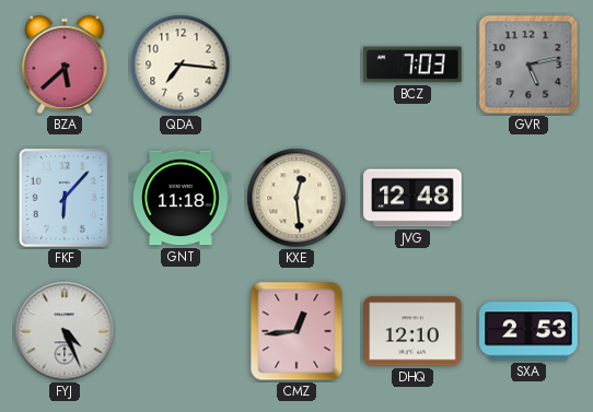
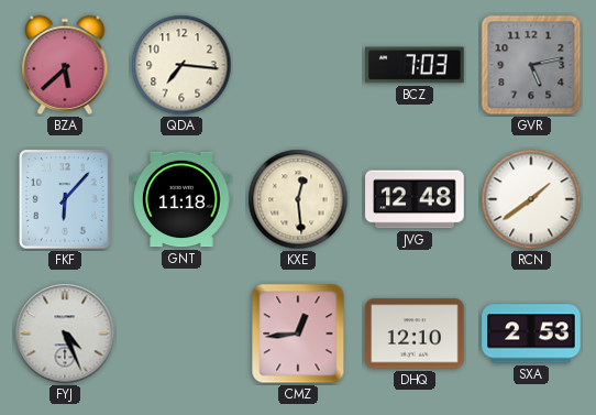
RCN: none -> 1:39
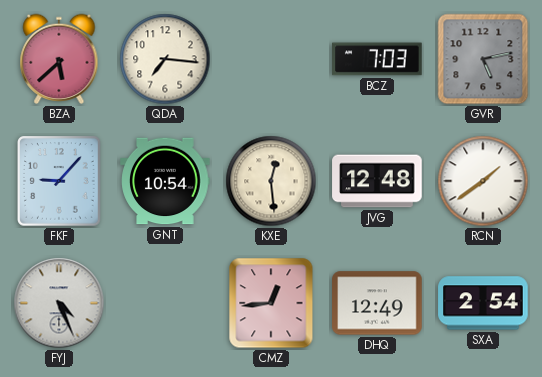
FKF: 6:07 -> 9:07
GNT: 11:18 -> 10:54
DHQ: 12:10 -> 12:49
SXA: 2:53 -> 2:54
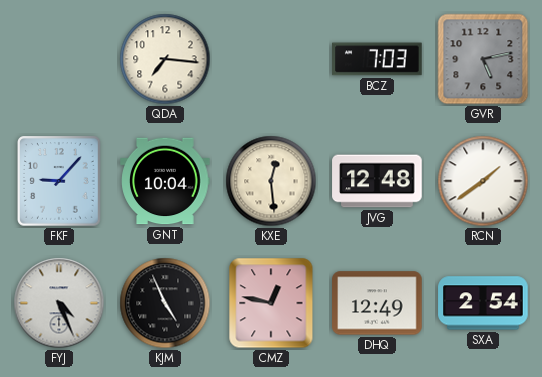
BZA: 5:38 -> none
GNT: 10:54 -> 10:04
KJM: none -> 4:56
CMZ: 12:44 -> 12:47
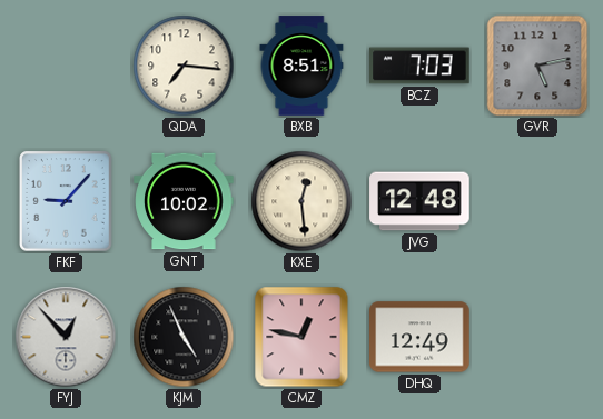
BXB: none -> 8:51
GNT: 10:04 -> 10:02
RCN: 1:39 -> none
FYJ: 4:26 -> 12:53
SXA: 2:54 -> none
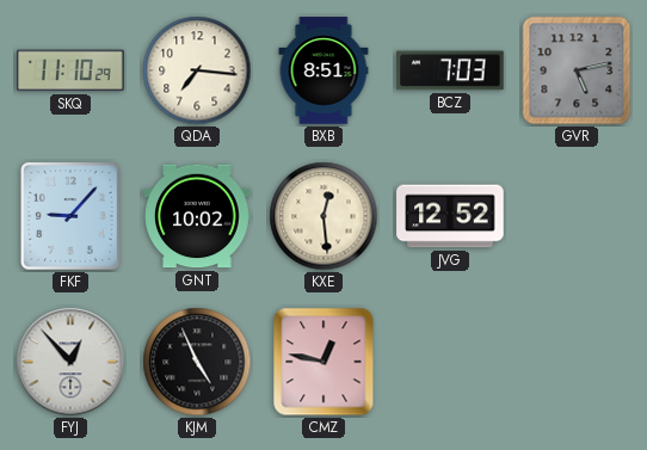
SKQ: none -> 11:10
JVG: 12:48 -> 12:52
DHQ: 12:49 -> none
